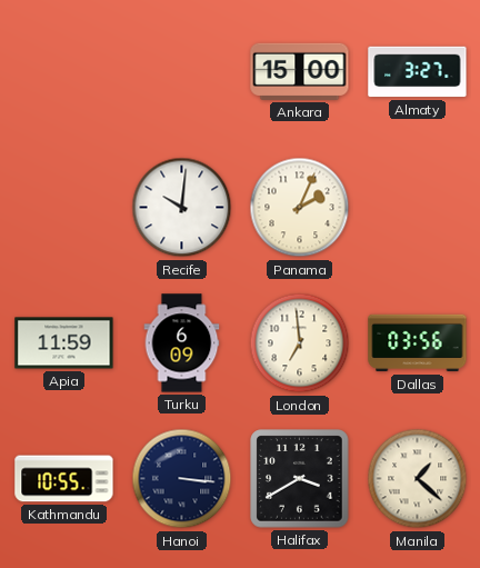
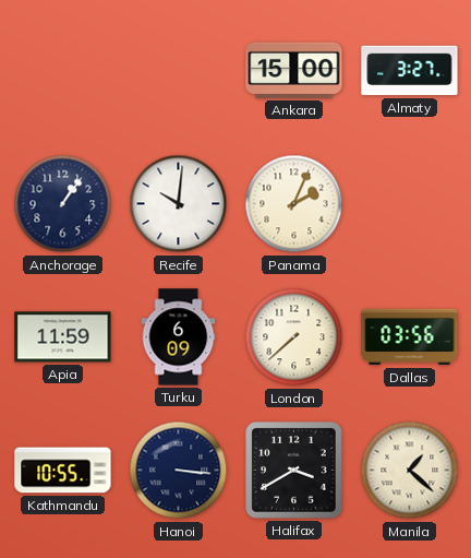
Anchorage: none -> 1:06
London: 6:59 -> 7:38
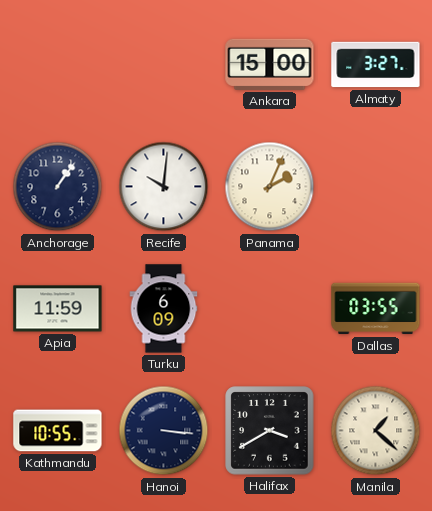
London: 7:38 -> none
Dallas: 03:56 -> 03:55
